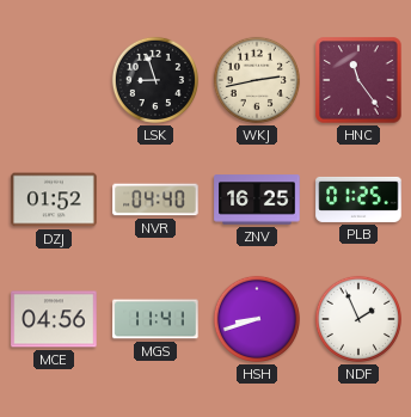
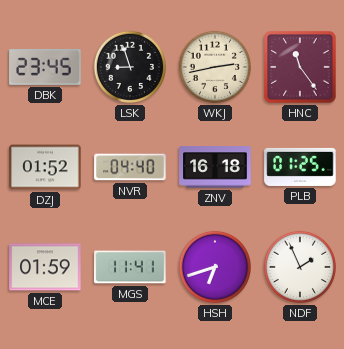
DBK: none -> 23:45
ZNV: 16:25 -> 16:18
MCE: 04:56 -> 01:59
HSH: 8:42 -> 6:42
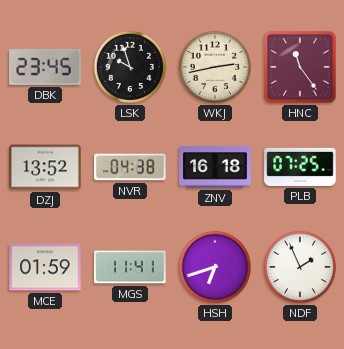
LSK: 8:57 -> 9:57
DZJ: 01:52 -> 13:52
NVR: 04:40 -> 04:38
PLB: 01:25 -> 07:25
